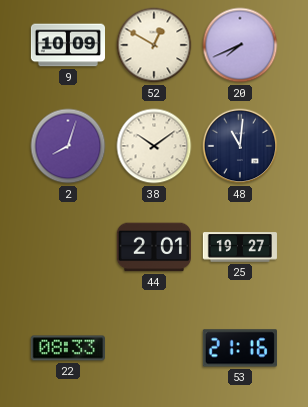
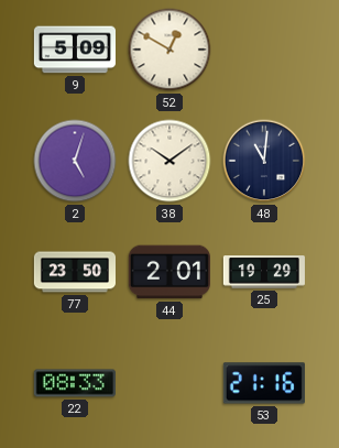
9: 10:09 -> 5:09
20: 7:41 -> none
2: 8:03 -> 5:03
77: none -> 23:50
25: 19:27 -> 19:29
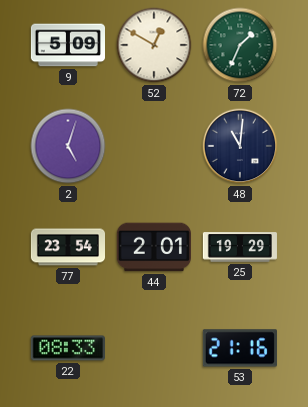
72: none -> 1:34
38: 10:09 -> none
77: 23:50 -> 23:54
